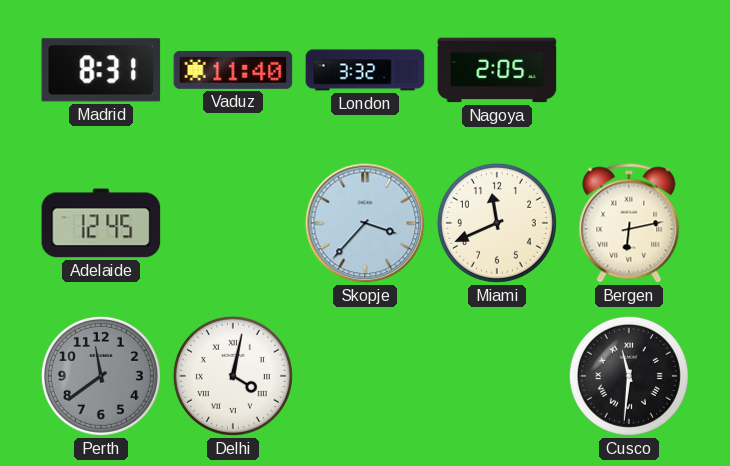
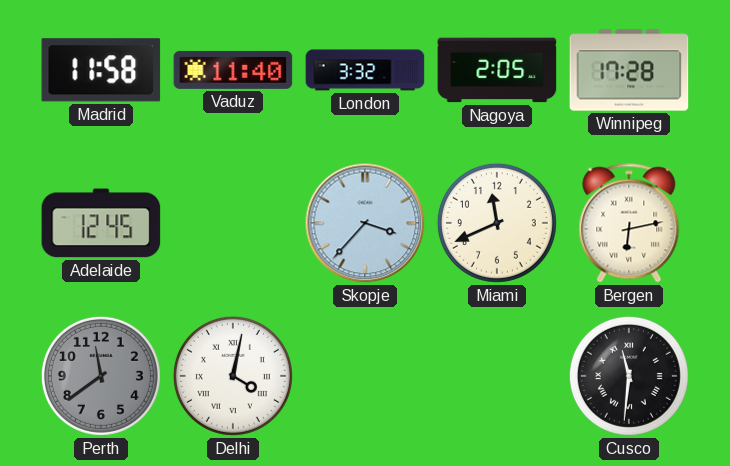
Madrid: 8:31 -> 11:58
Winnipeg: none -> 17:28
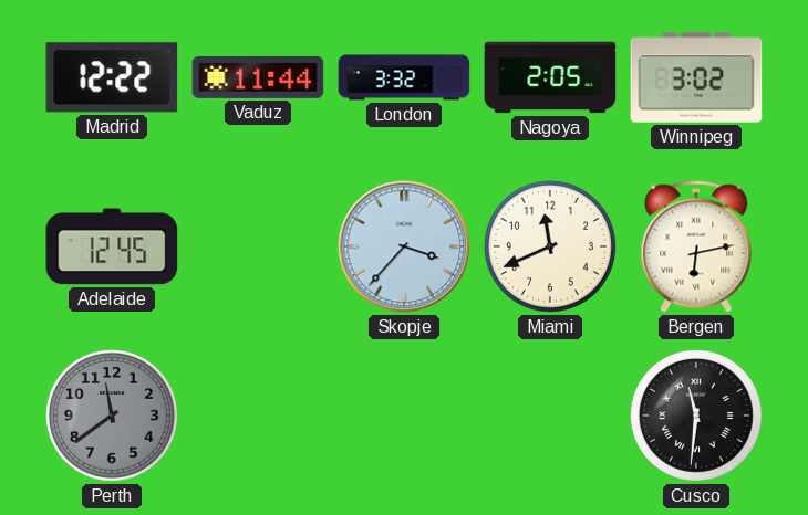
Madrid: 11:58 -> 12:22
Vaduz: 11:40 -> 11:44
Winnipeg: 17:28 -> 3:02
Delhi: 4:02 -> none
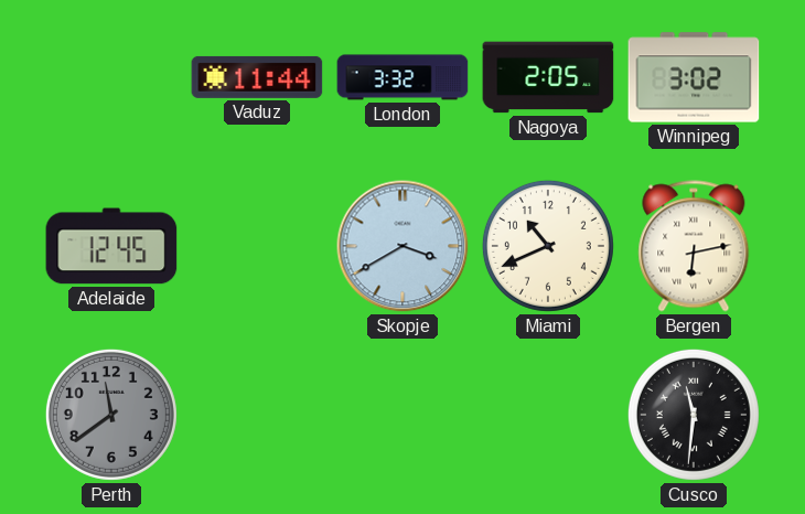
Madrid: 12:22 -> none
Skopje: 3:37 -> 3:40
Miami: 11:41 -> 10:41
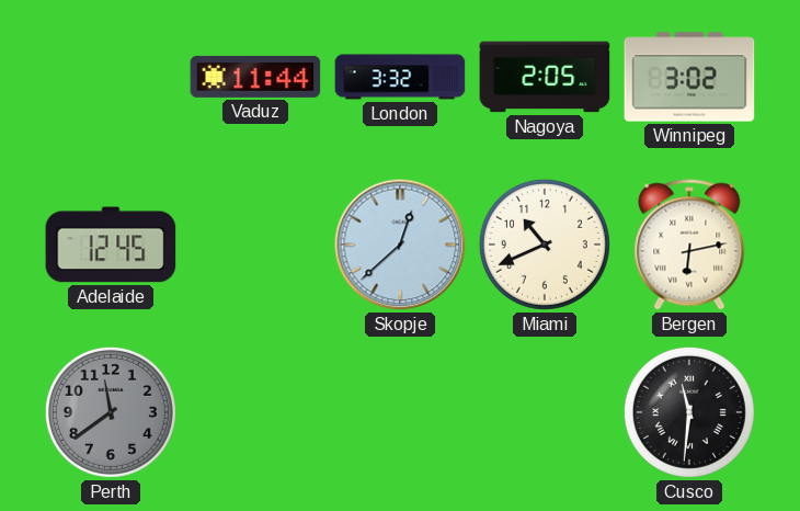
Skopje: 3:40 -> 12:38
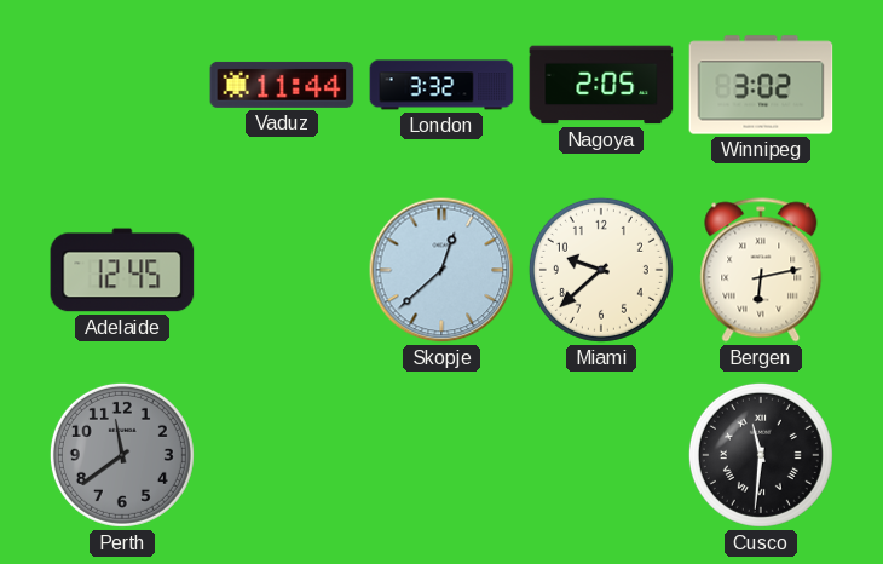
Miami: 10:41 -> 9:38
